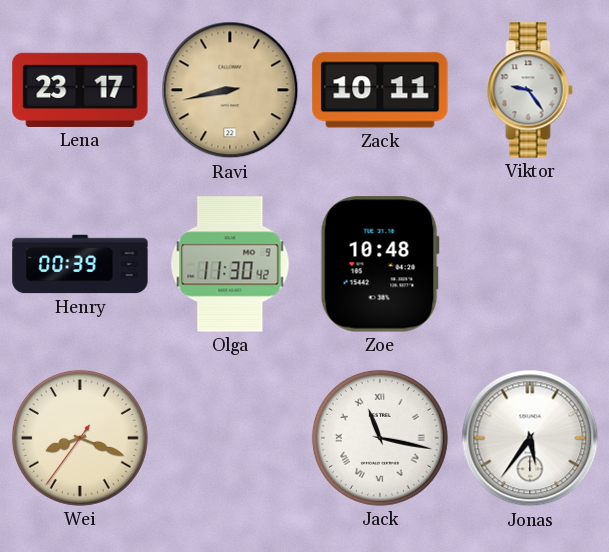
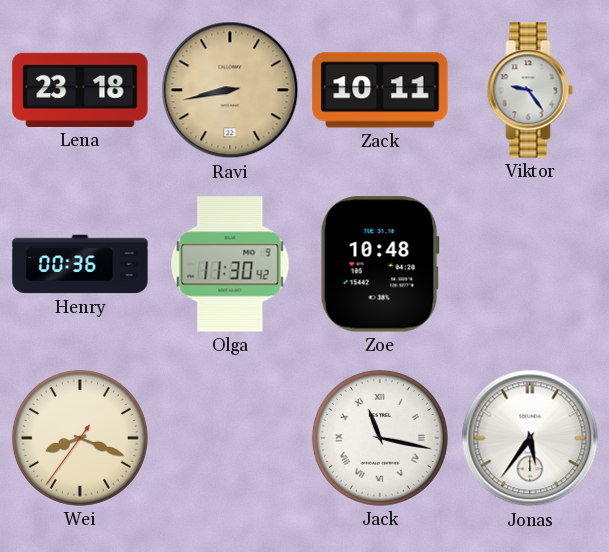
Lena: 23:17 -> 23:18
Henry: 00:39 -> 00:36
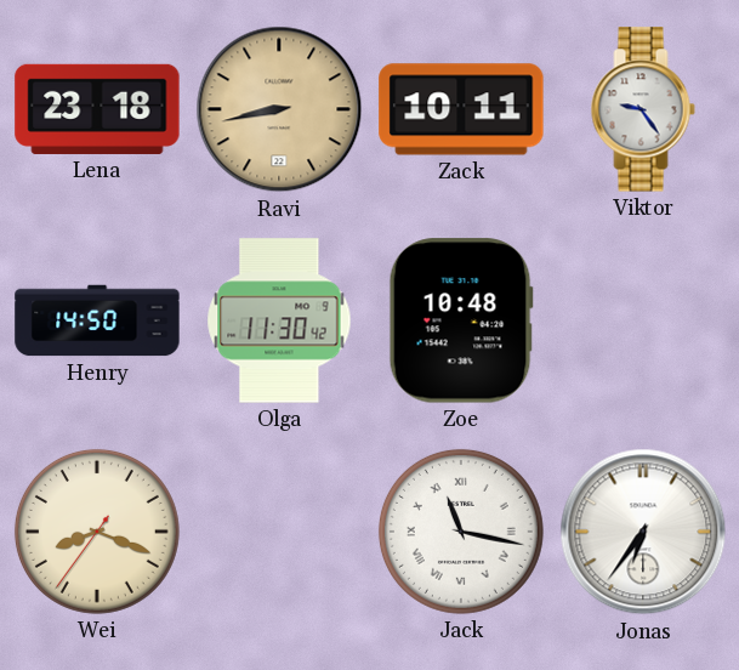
Henry: 00:36 -> 14:50
Jonas: 5:36 -> 6:36
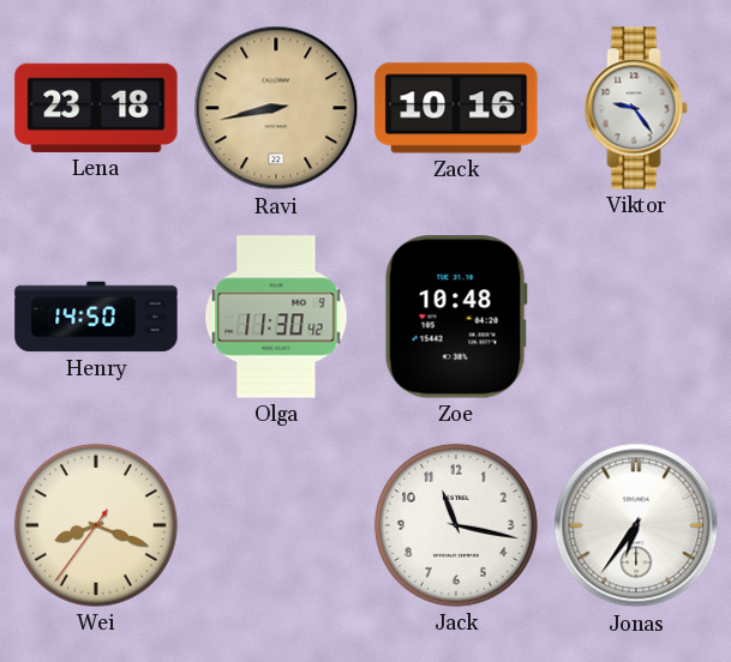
Zack: 10:11 -> 10:16
Jack numerals: Roman -> Arabic
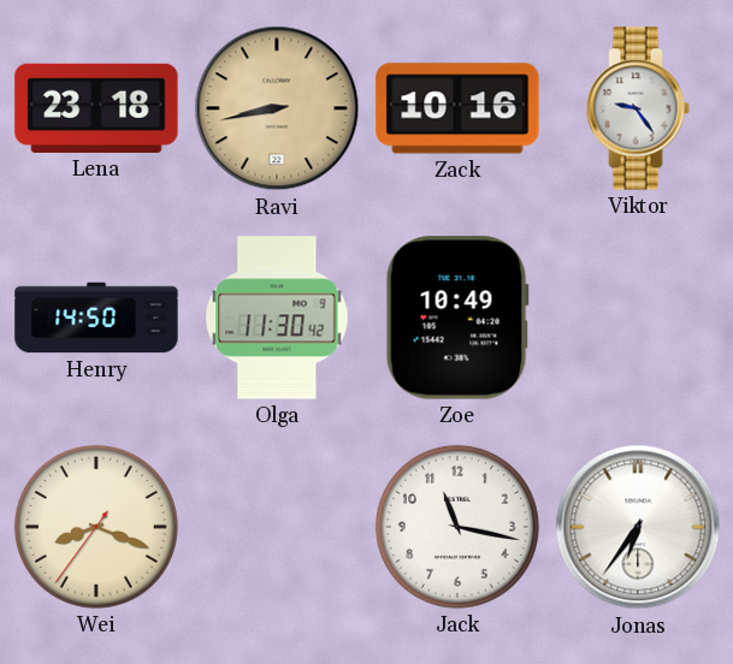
Zoe: 10:48 -> 10:49
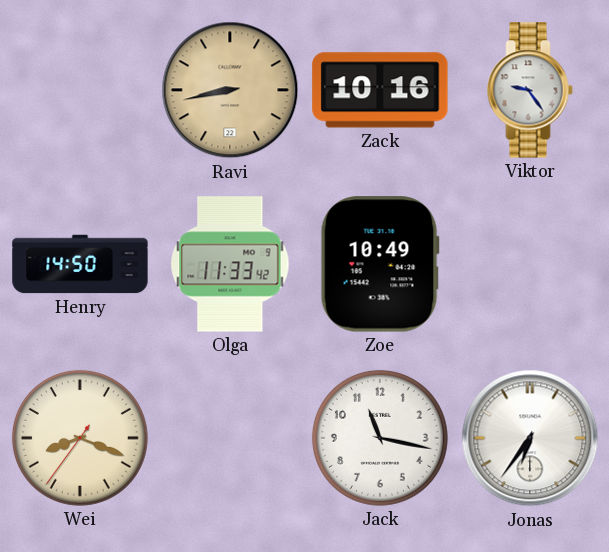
Lena: 23:18 -> none
Olga: 11:30 -> 11:33
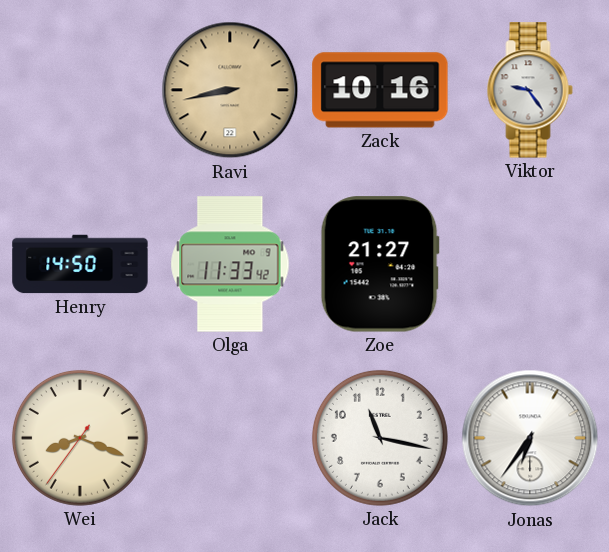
Zoe: 10:49 -> 21:27
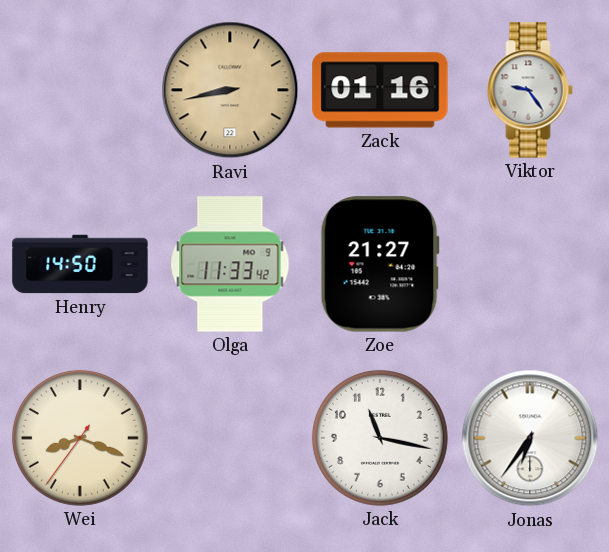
Zack: 10:16 -> 01:16
